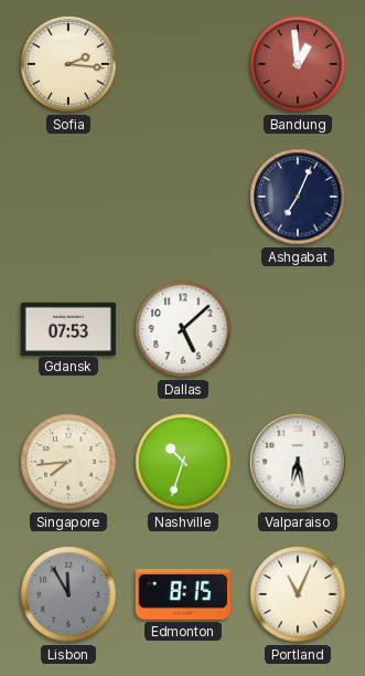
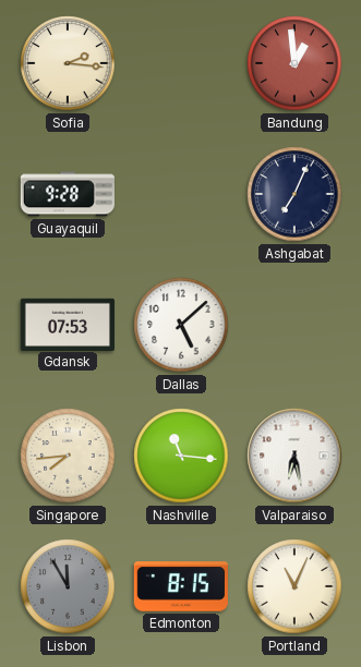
Guayaquil: none -> 9:28
Nashville: 10:33 -> 11:16
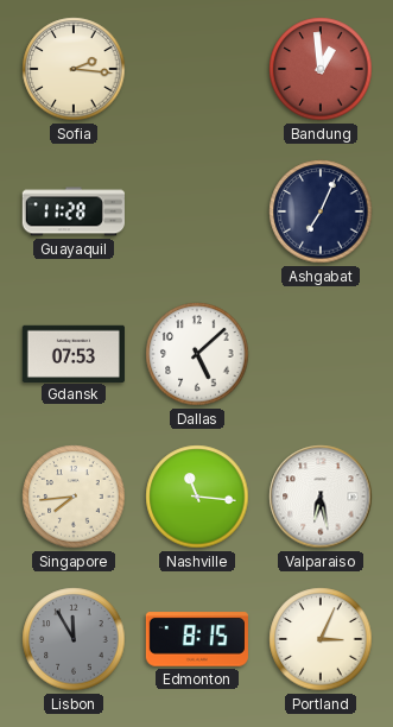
Guayaquil: 9:28 -> 11:28
Portland: 11:04 -> 3:04
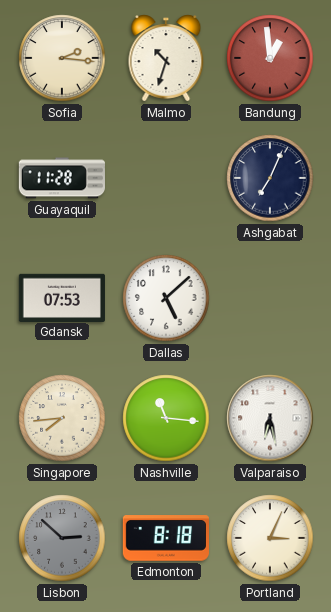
Malmo: none -> 10:33
Lisbon: 11:55 -> 2:52
Edmonton: 8:15 -> 8:18
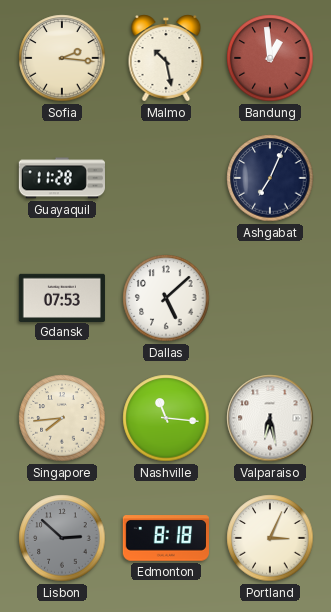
Malmo: 10:33 -> 10:28
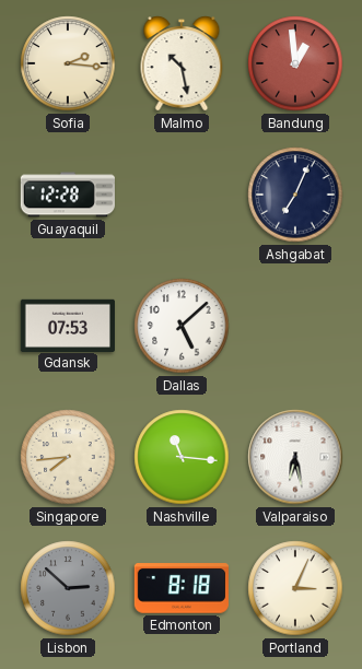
Guayaquil: 11:28 -> 12:28
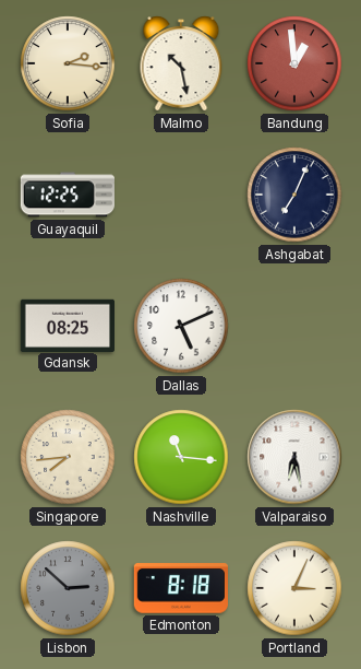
Guayaquil: 12:28 -> 12:25
Gdansk: 07:53 -> 08:25
Dallas: 5:08 -> 5:11
